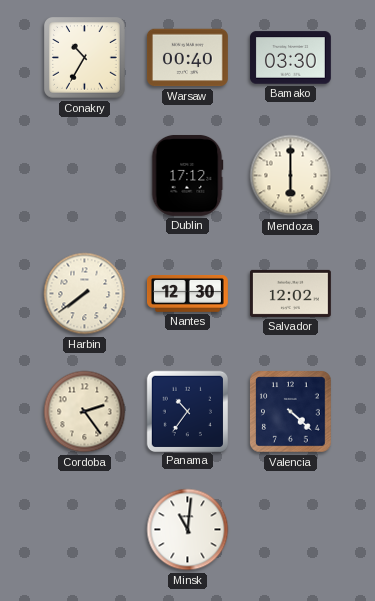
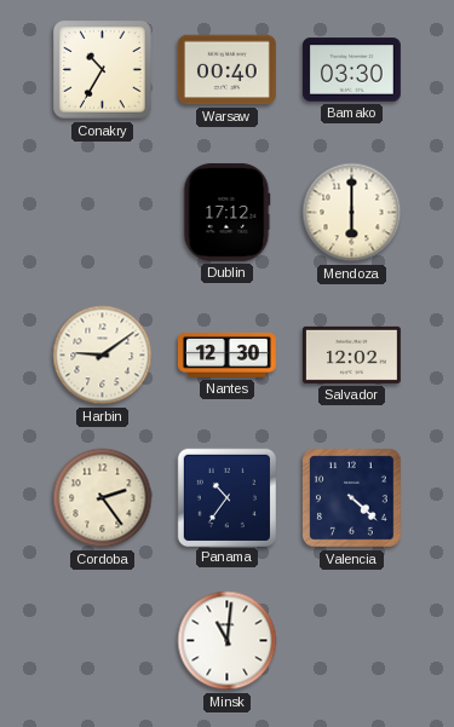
Harbin: 7:39 -> 9:09
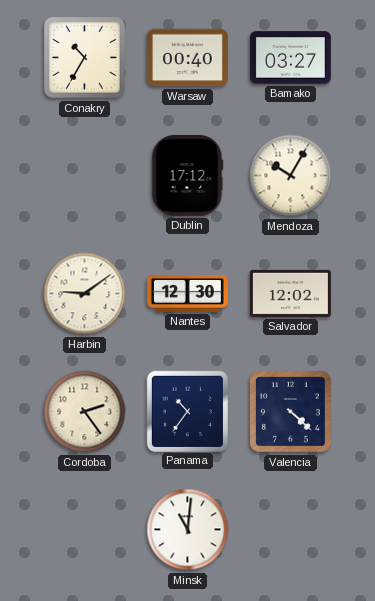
Bamako: 03:30 -> 03:27
Mendoza: 6:00 -> 10:05
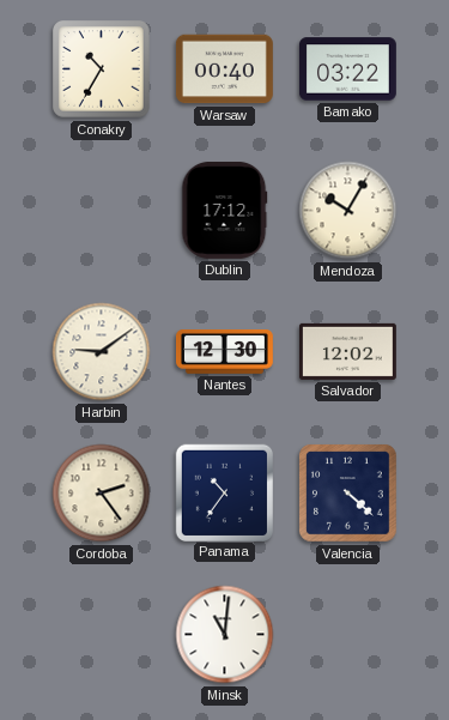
Bamako: 03:27 -> 03:22
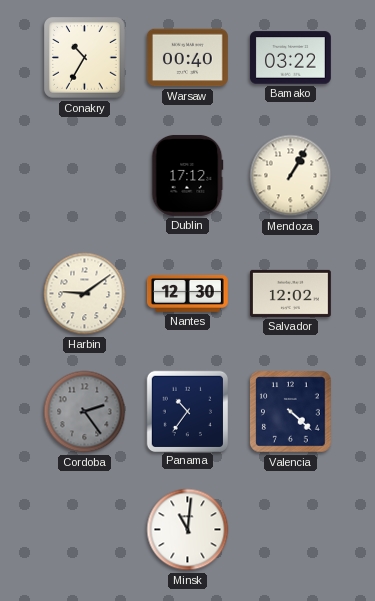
Mendoza: 10:05 -> 1:05
Cordoba dial: cream -> grey
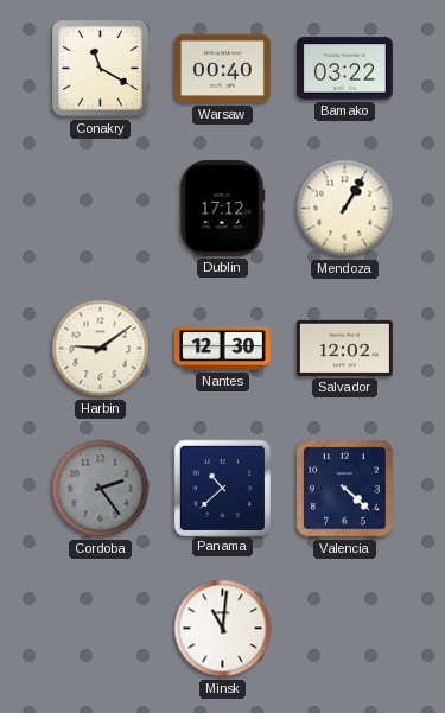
Conakry: 10:35 -> 11:20
Panama: 10:36 -> 10:38
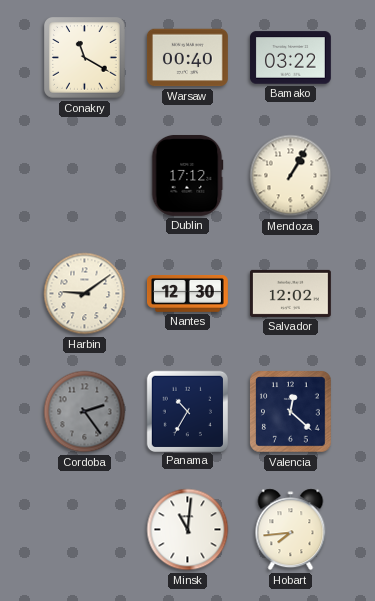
Panama: 10:38 -> 10:35
Valencia: 4:22 -> 12:22
Hobart: none -> 7:44
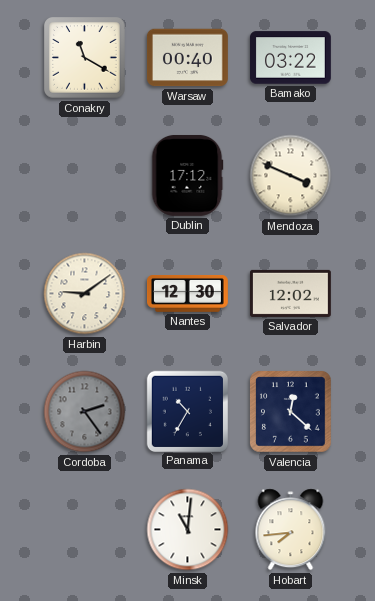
Mendoza: 1:05 -> 3:49
